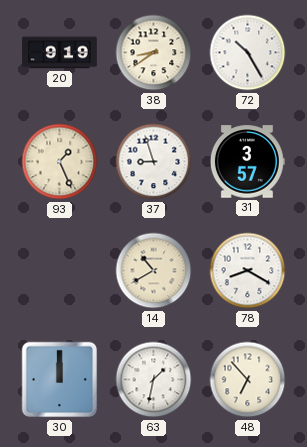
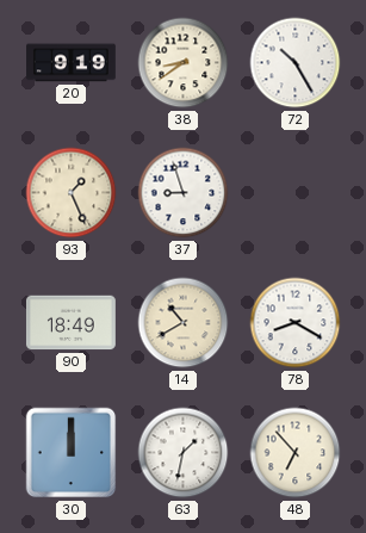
31: 3:57 -> none
90: none -> 18:49
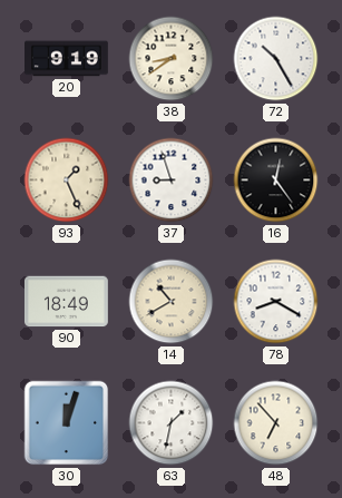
16: none -> 12:24
30: 12:00 -> 12:03
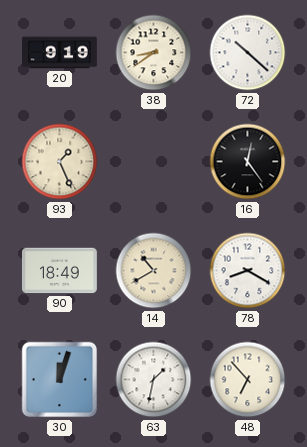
72: 10:25 -> 10:22
37: 8:57 -> none
